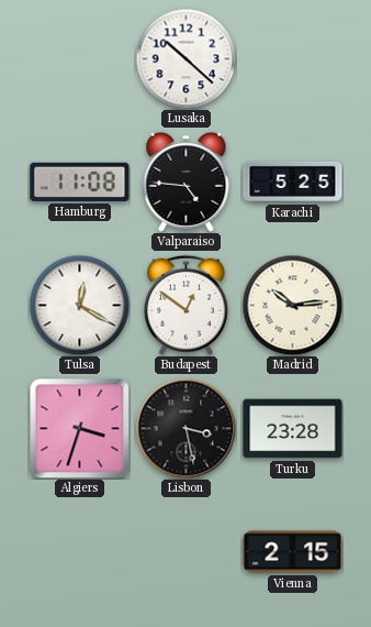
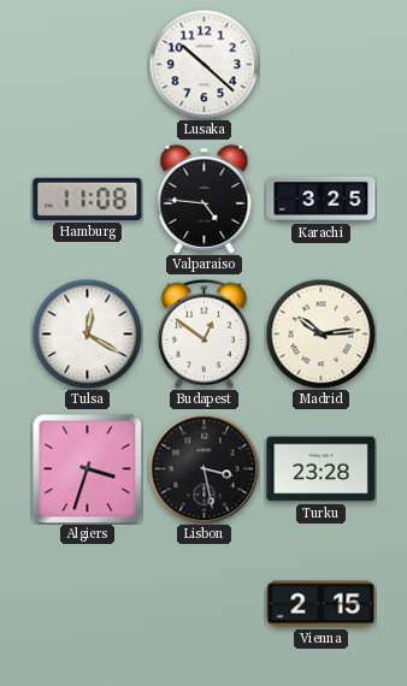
Karachi: 5:25 -> 3:25
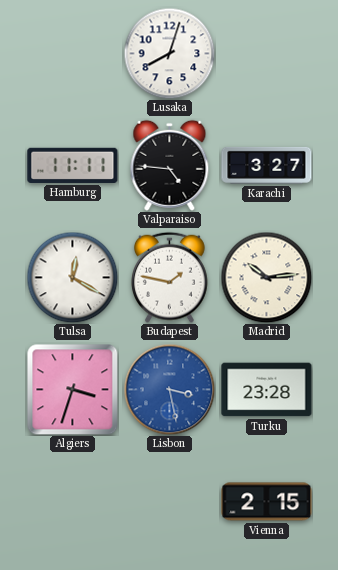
Lusaka: 10:22 -> 8:03
Hamburg: 11:08 -> 11:11
Karachi: 3:25 -> 3:27
Budapest: 12:51 -> 1:47
Lisbon dial: black -> blue
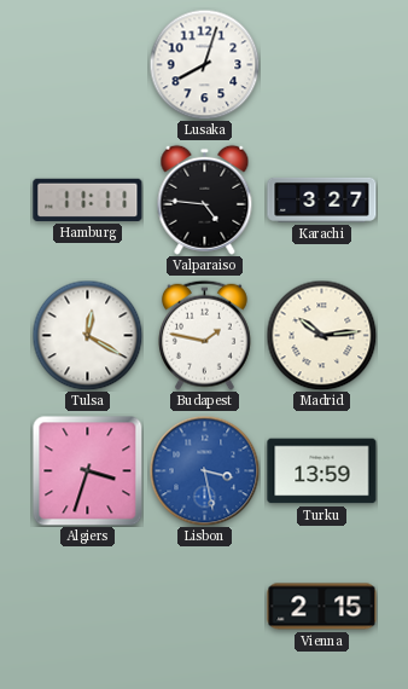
Turku: 23:28 -> 13:59
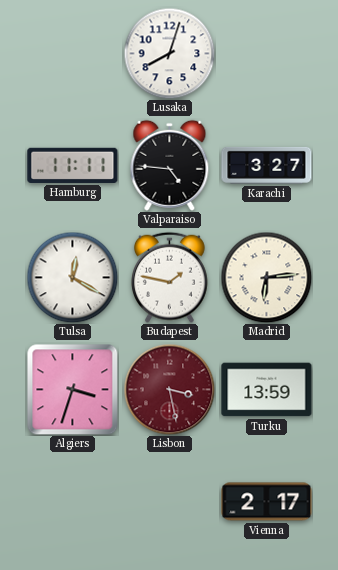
Madrid: 10:14 -> 6:14
Lisbon dial: blue -> burgundy
Vienna: 2:15 -> 2:17
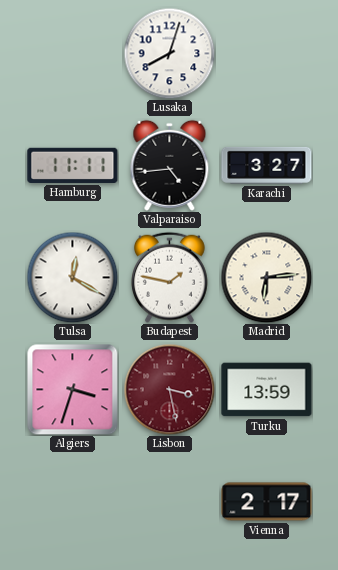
Valparaiso: 4:46 -> 4:44
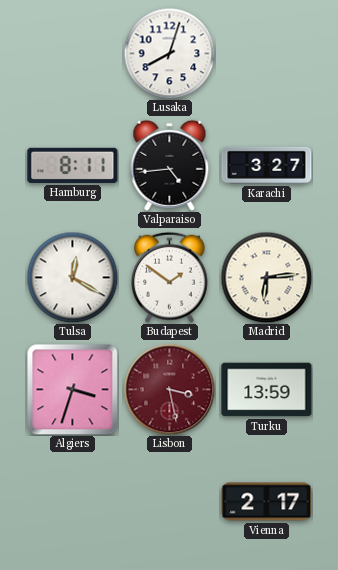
Hamburg: 11:11 -> 8:11
Budapest: 1:47 -> 1:51
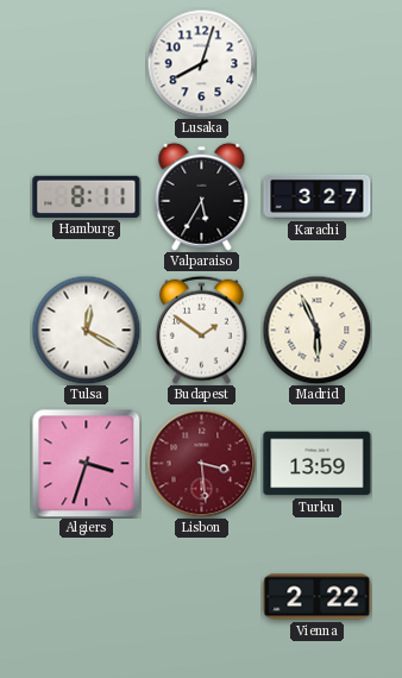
Valparaiso: 4:44 -> 5:35
Madrid: 6:14 -> 5:56
Lisbon: 3:28 -> 3:29
Vienna: 2:17 -> 2:22
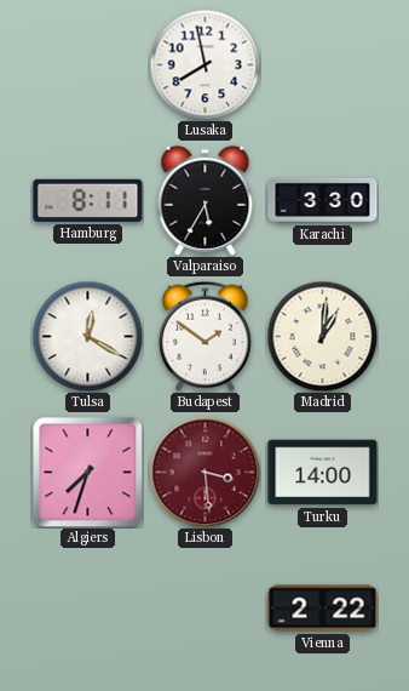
Lusaka: 8:03 -> 7:58
Karachi: 3:27 -> 3:30
Madrid: 5:56 -> 1:01
Algiers: 3:33 -> 7:33
Turku: 13:59 -> 14:00
